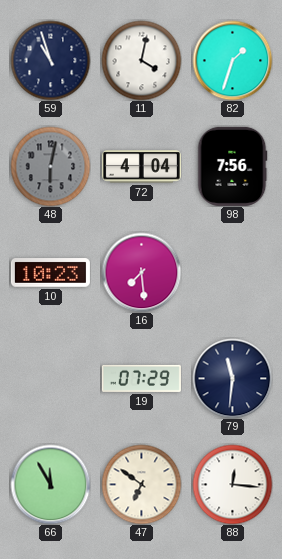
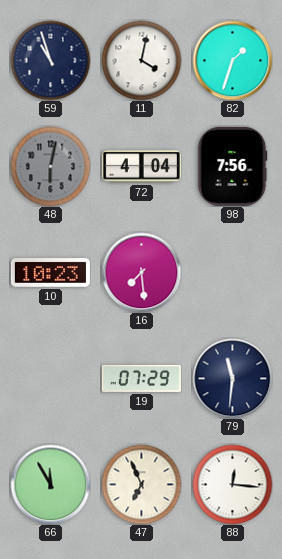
47: 6:51 -> 6:56
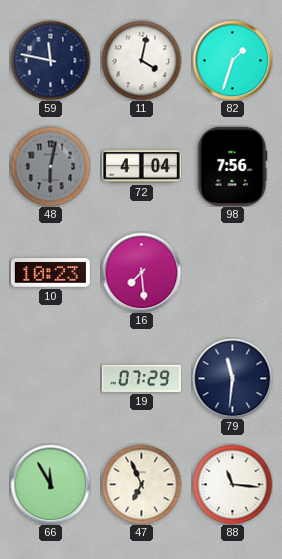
59: 10:57 -> 11:47
88: 12:16 -> 11:16
